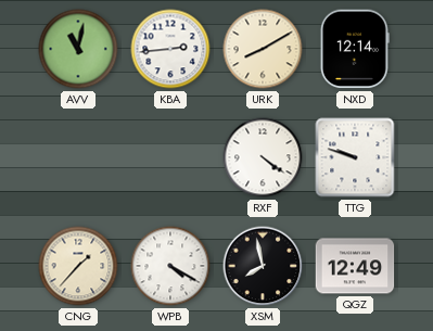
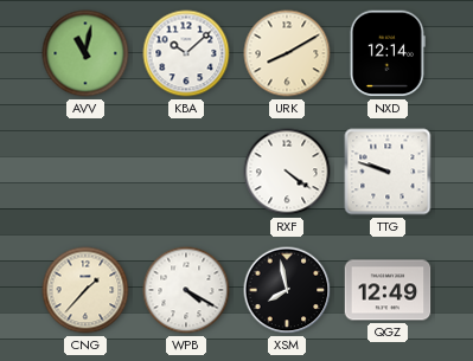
KBA: 2:44 -> 10:08
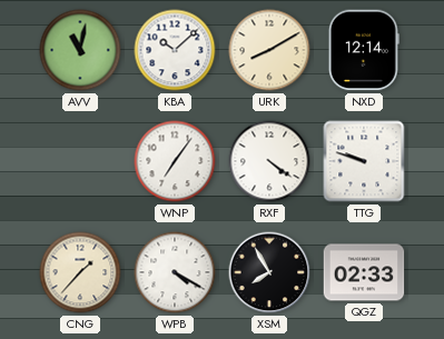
WNP: none -> 7:06
XSM: 7:58 -> 7:55
QGZ: 12:49 -> 02:33
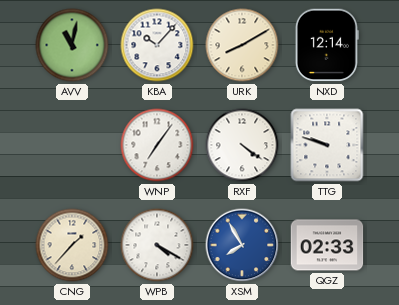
KBA: 10:08 -> 10:07
XSM dial: black -> blue
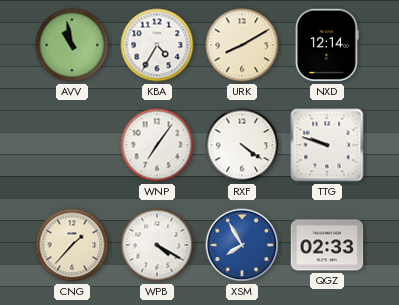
AVV: 11:02 -> 10:58
KBA: 10:07 -> 4:35
